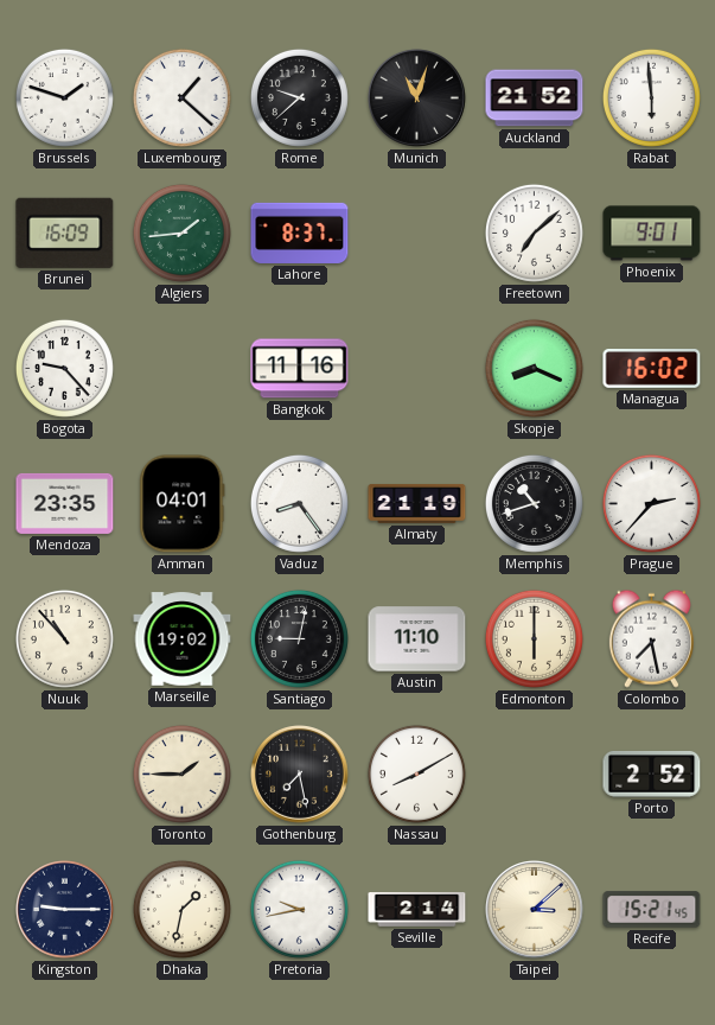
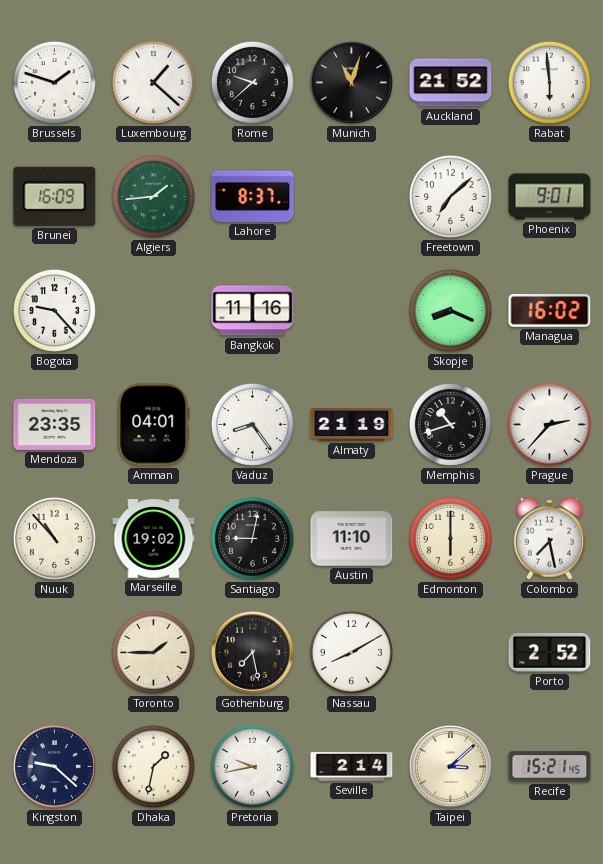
Kingston: 9:15 -> 9:22
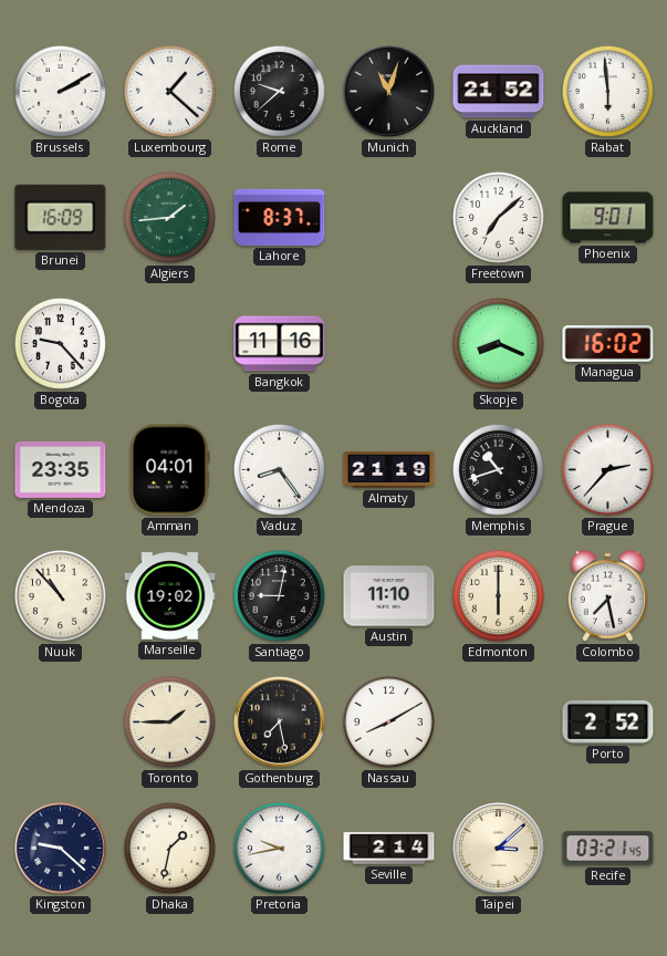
Brussels: 1:48 -> 2:10
Recife: 15:21 -> 03:21
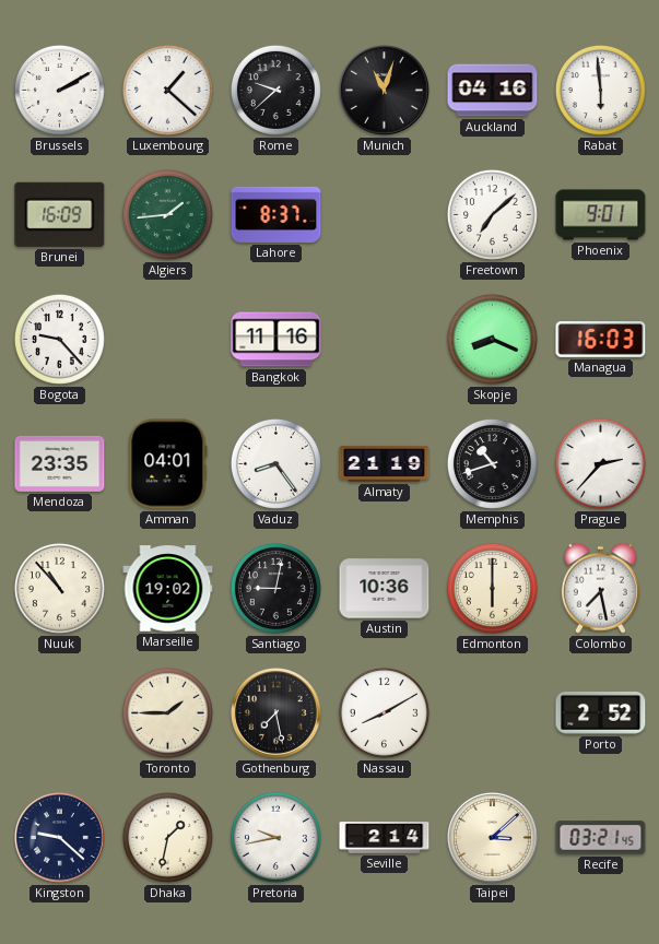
Auckland: 21:52 -> 04:16
Managua: 16:02 -> 16:03
Austin: 11:10 -> 10:36
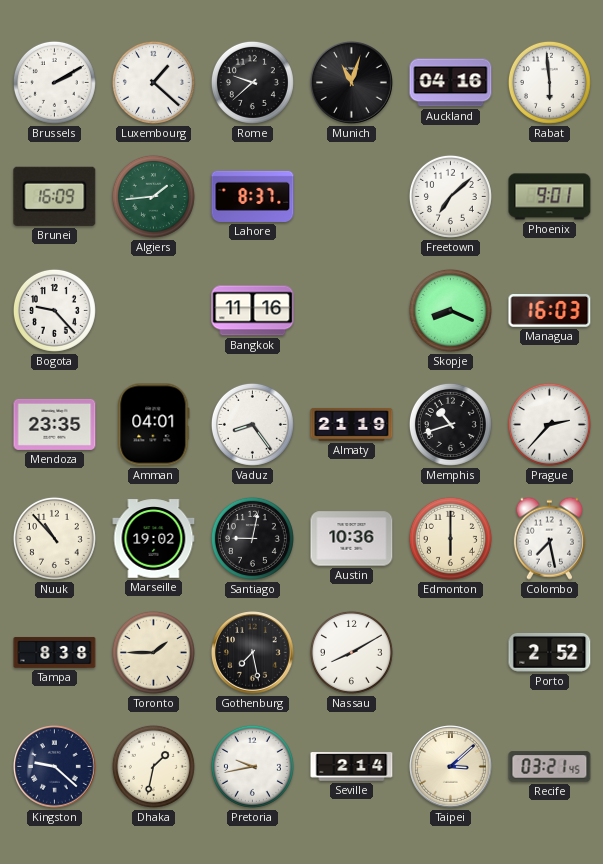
Tampa: none -> 8:38
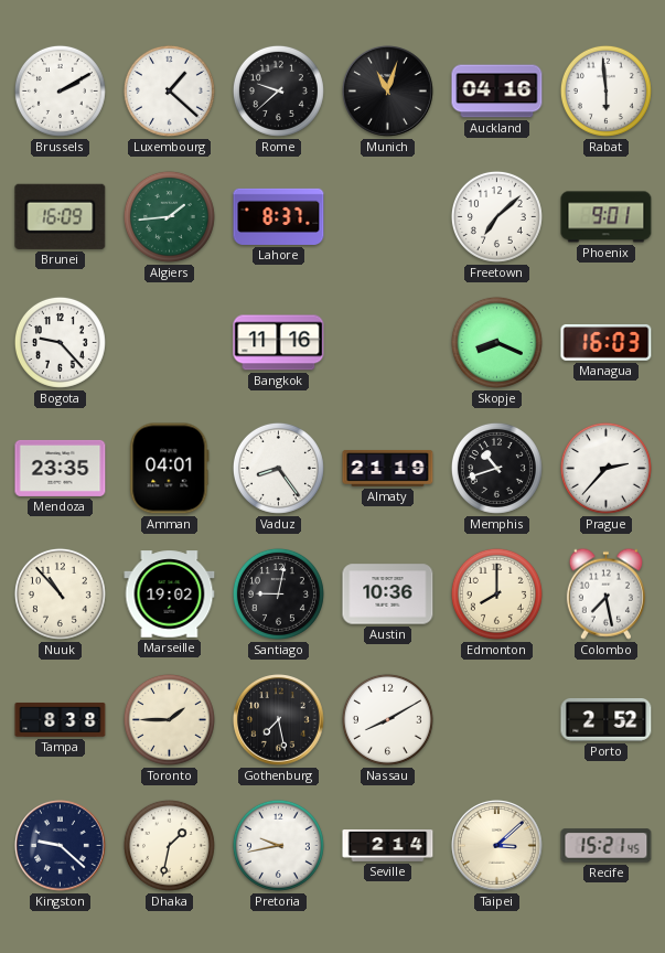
Edmonton: 6:00 -> 8:00
Recife: 03:21 -> 15:21
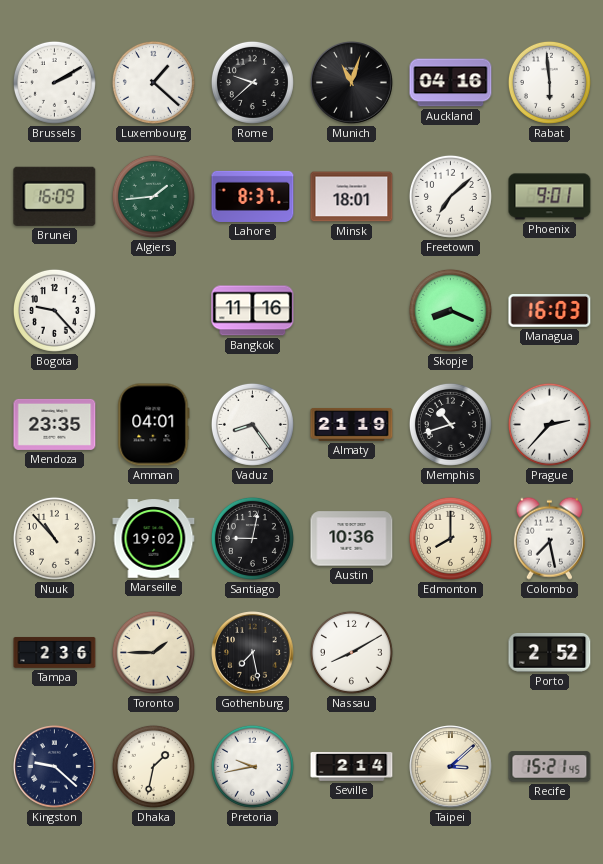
Minsk: none -> 18:01
Tampa: 8:38 -> 2:36
